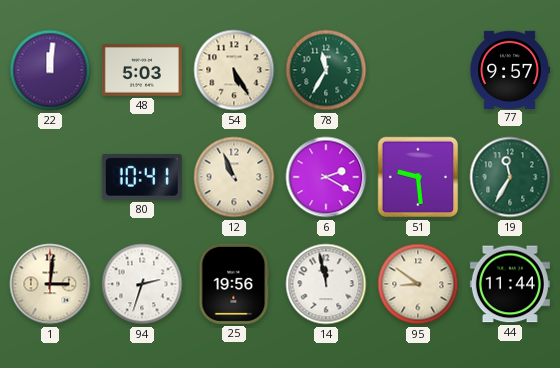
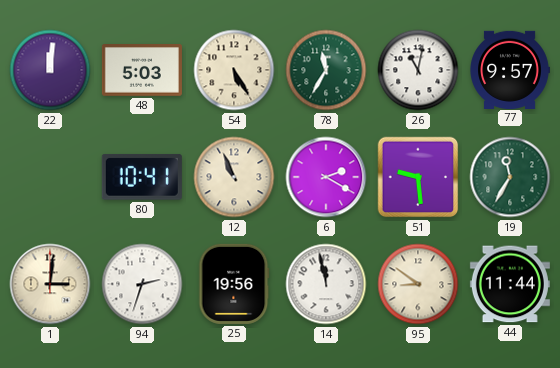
26: none -> 11:02
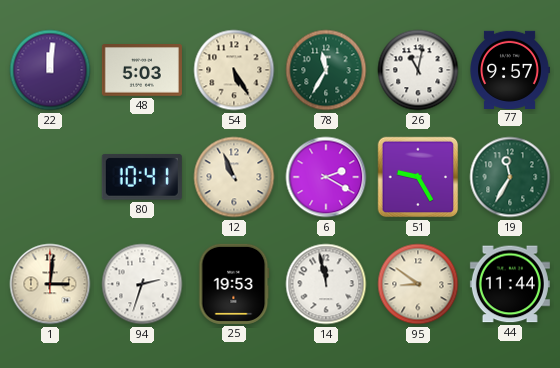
51: 9:29 -> 9:25
25: 19:56 -> 19:53
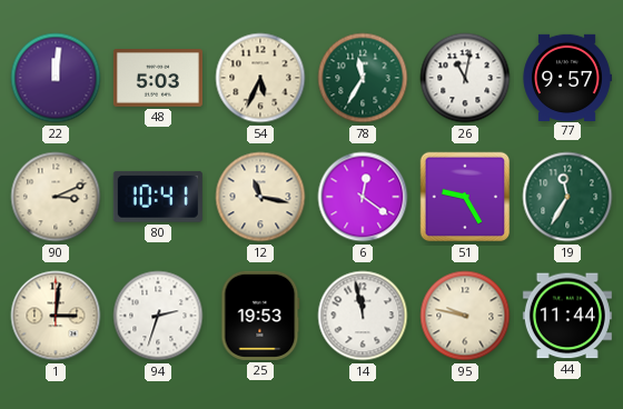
54: 5:25 -> 5:34
90: none -> 3:11
12: 10:56 -> 11:17
6: 2:20 -> 12:21
95: 8:51 -> 9:47
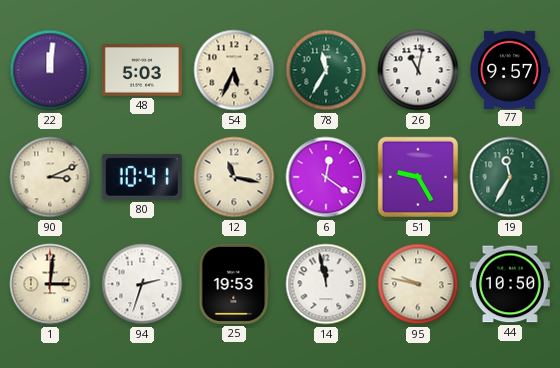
44: 11:44 -> 10:50
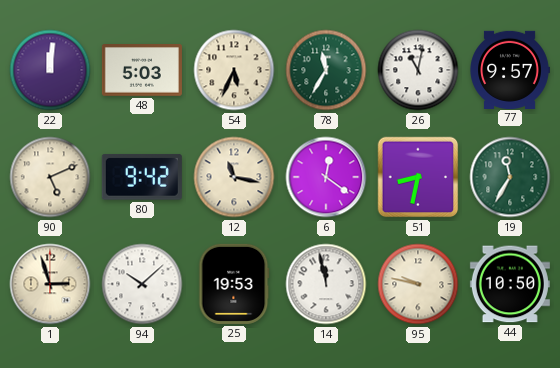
90: 3:11 -> 5:11
80: 10:41 -> 9:42
51: 9:25 -> 8:32
1: 3:01 -> 2:57
94: 2:33 -> 10:08
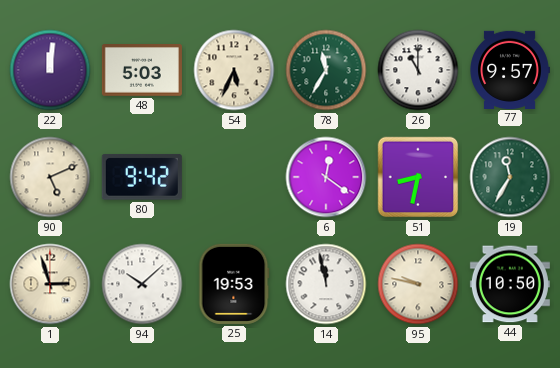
26: 11:02 -> 11:00
12: 11:17 -> none
